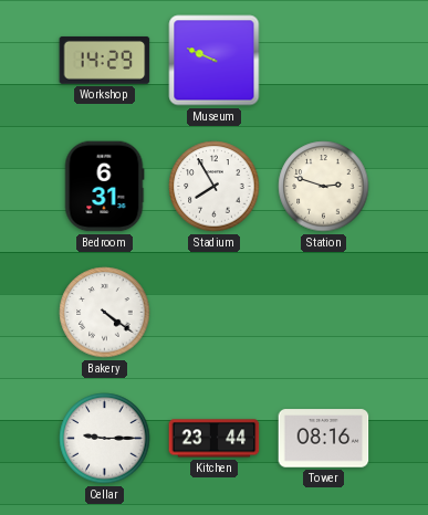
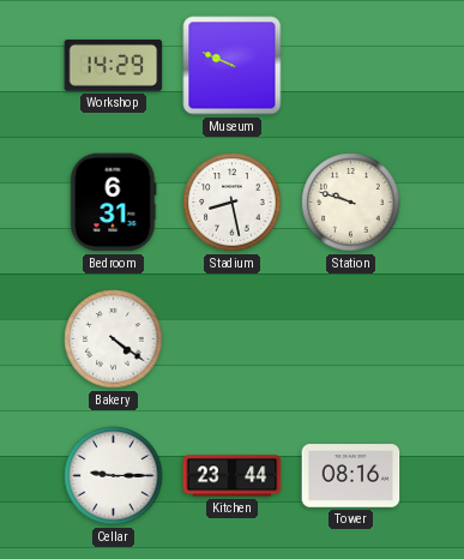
Stadium: 7:55 -> 8:28
Station: 2:48 -> 9:48
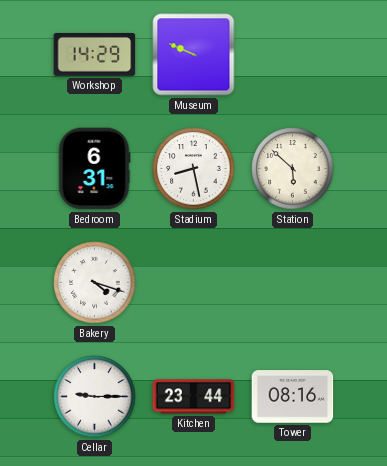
Station: 9:48 -> 5:52
Bakery: 4:21 -> 4:18
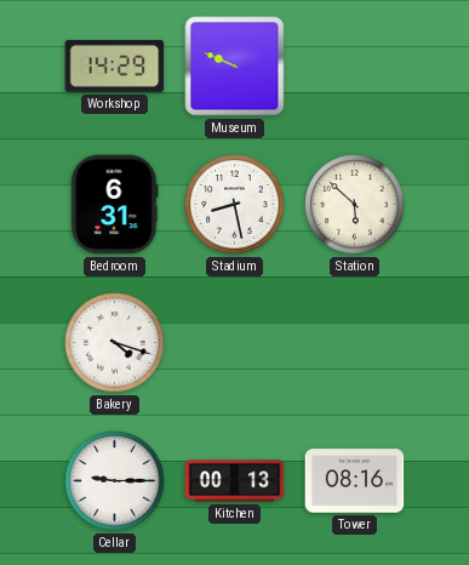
Kitchen: 23:44 -> 00:13
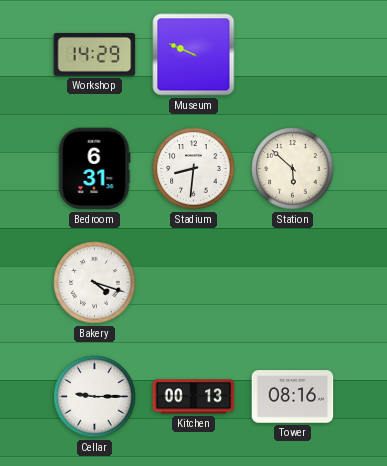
Stadium: 8:28 -> 8:31
